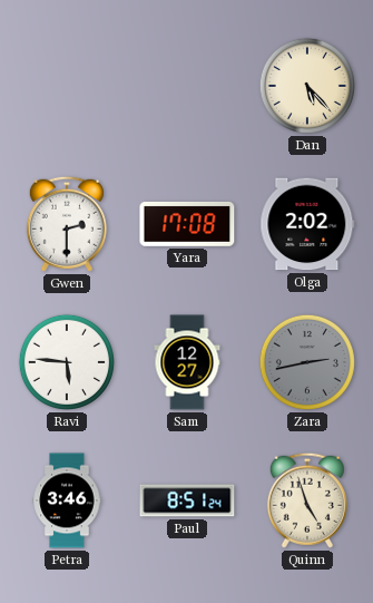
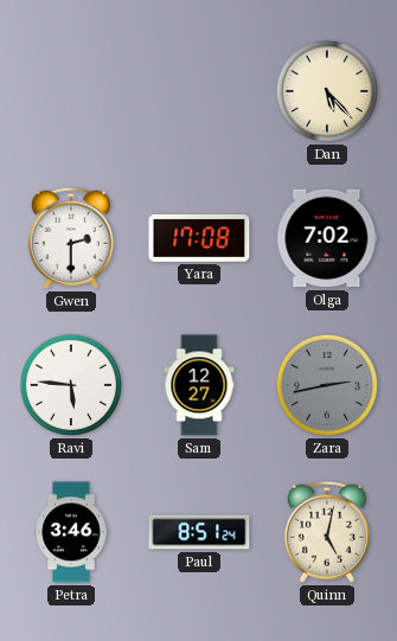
Olga: 2:02 -> 7:02
Quinn: 4:57 -> 5:02
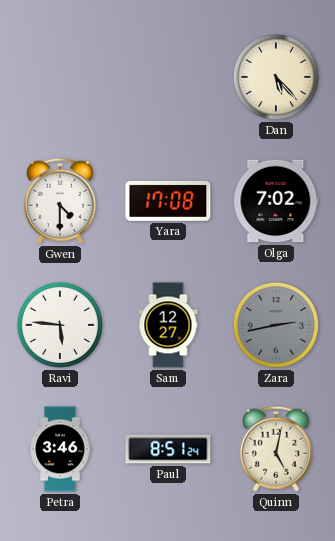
Gwen: 2:30 -> 4:30
